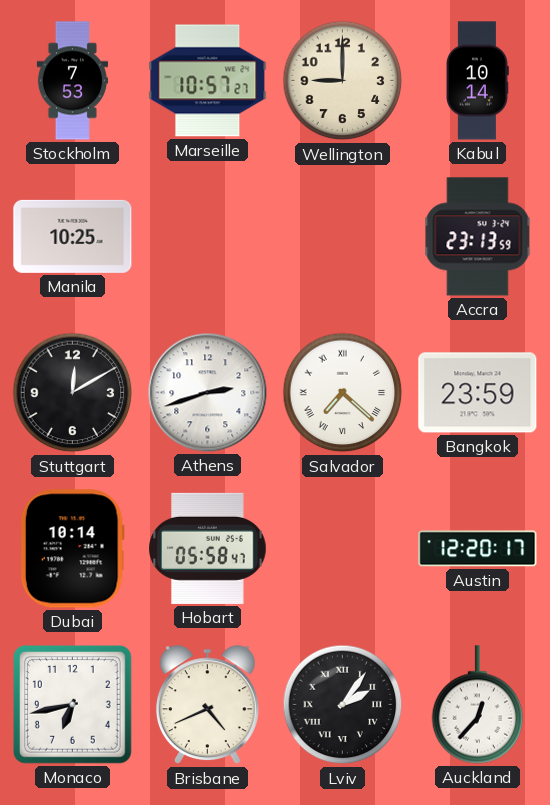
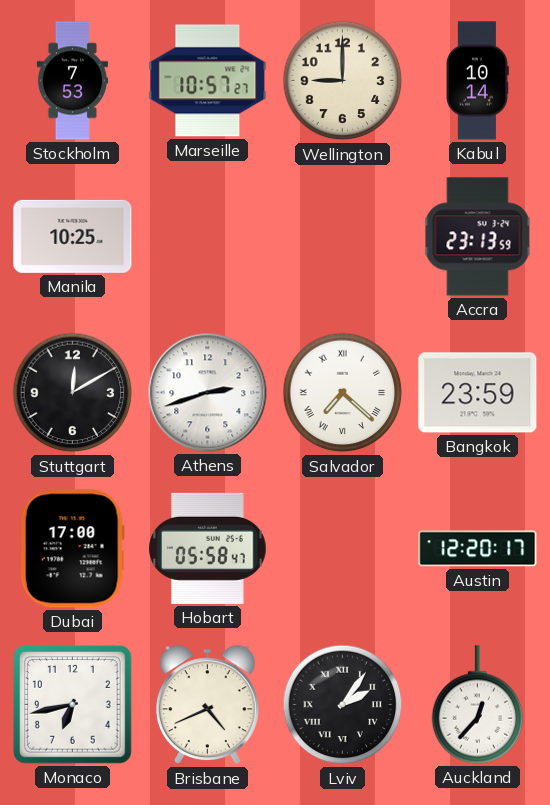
Dubai: 10:14 -> 17:00
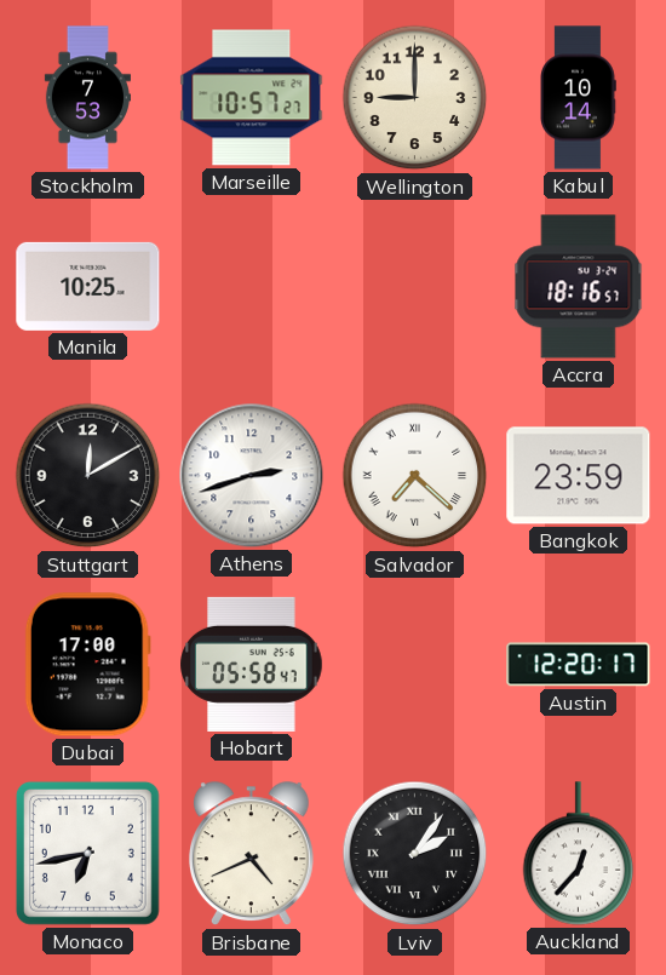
Accra: 23:13 -> 18:16
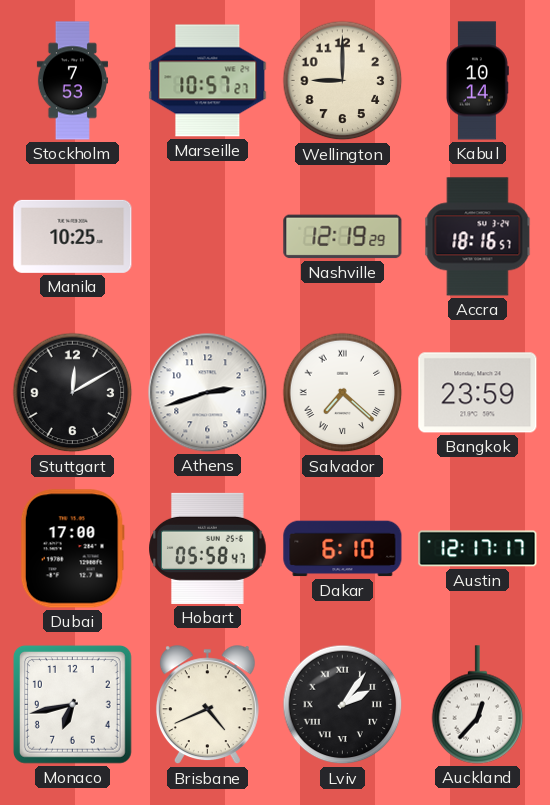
Nashville: none -> 12:19
Dakar: none -> 6:10
Austin: 12:20 -> 12:17
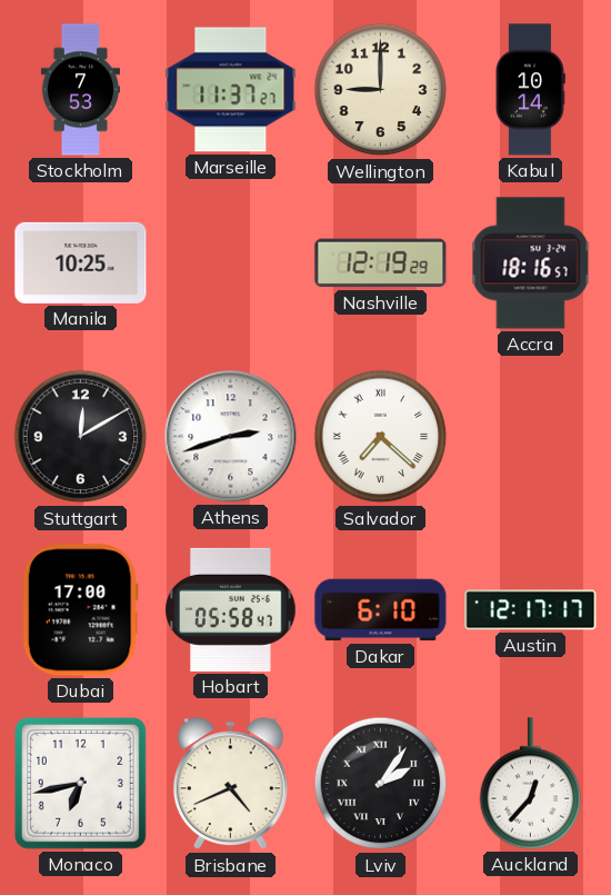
Marseille: 10:57 -> 11:37
Bangkok: 23:59 -> none
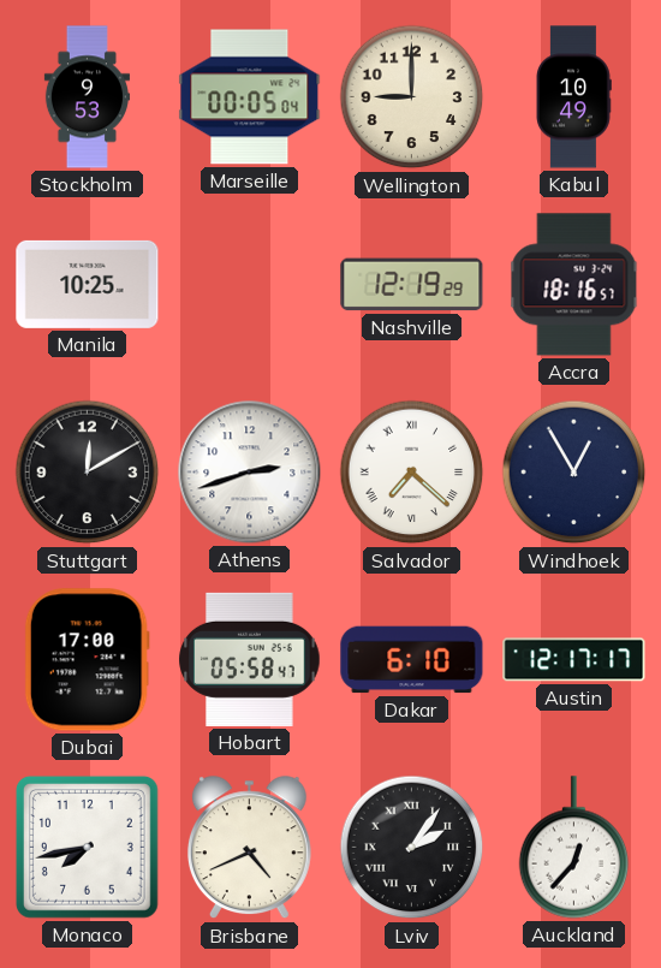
Stockholm: 7:53 -> 9:53
Marseille: 11:37 -> 00:05
Kabul: 10:14 -> 10:49
Windhoek: none -> 12:55
Monaco: 6:43 -> 7:43
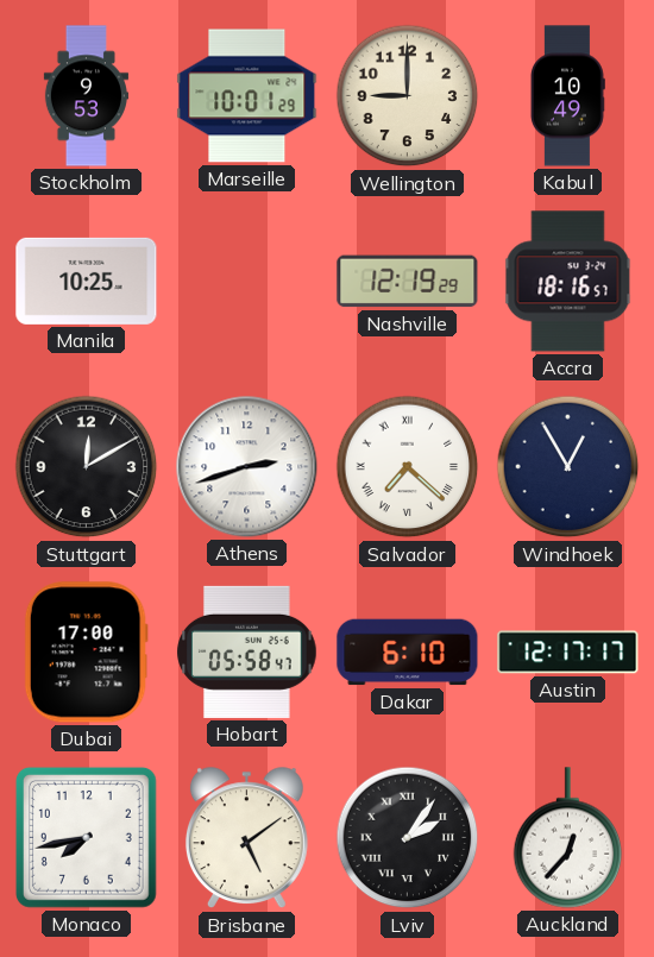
Marseille: 00:05 -> 10:01
Brisbane: 4:41 -> 5:09
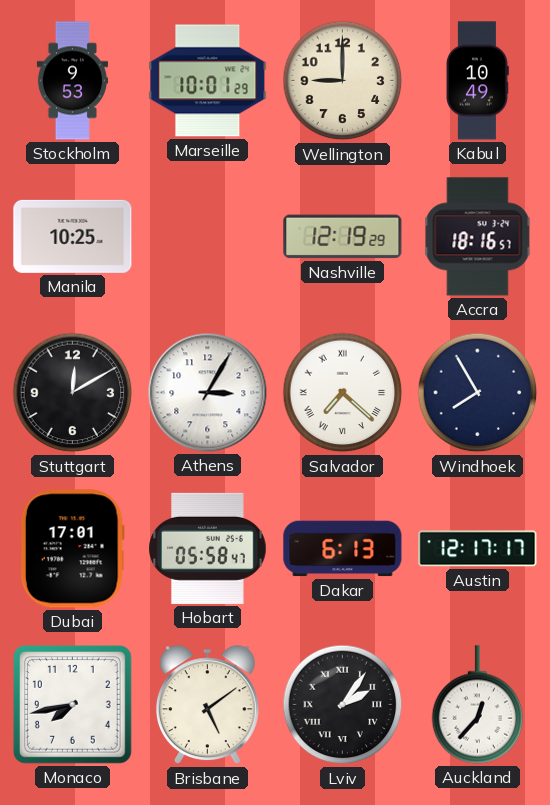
Athens: 2:42 -> 3:05
Windhoek: 12:55 -> 7:55
Dubai: 17:00 -> 17:01
Dakar: 6:10 -> 6:13
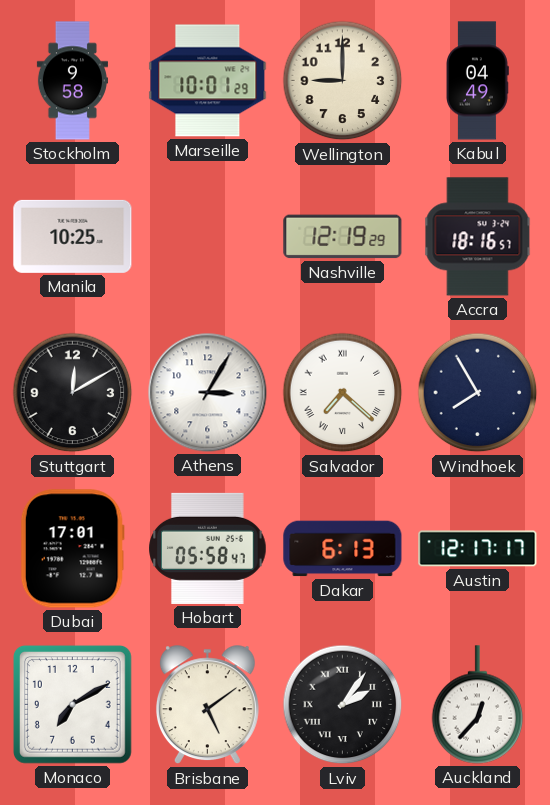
Stockholm: 9:53 -> 9:58
Kabul: 10:49 -> 04:49
Monaco: 7:43 -> 7:10
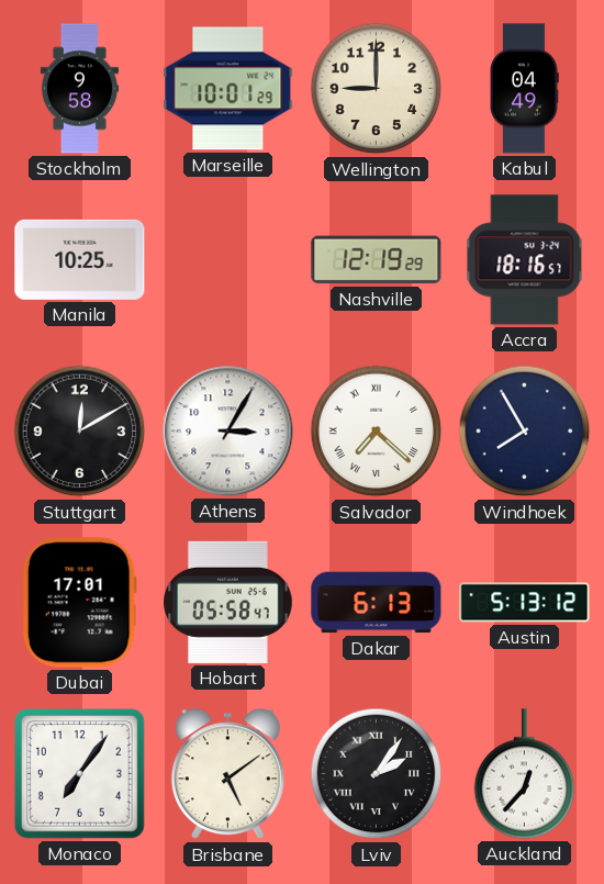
Austin: 12:17 -> 5:13
Monaco: 7:10 -> 7:06
